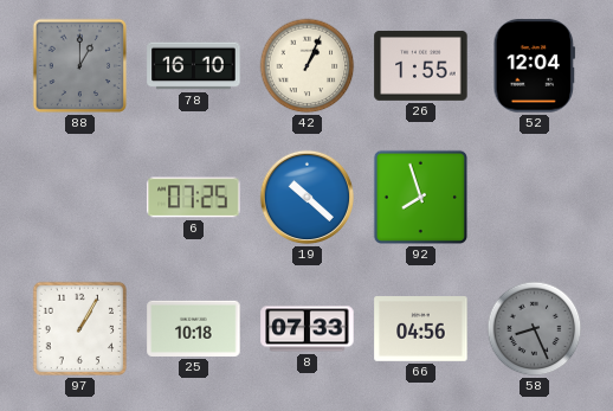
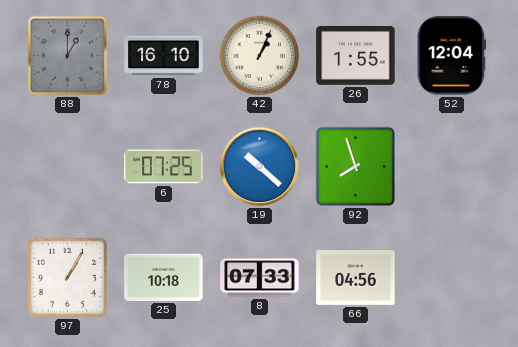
58: 8:26 -> none
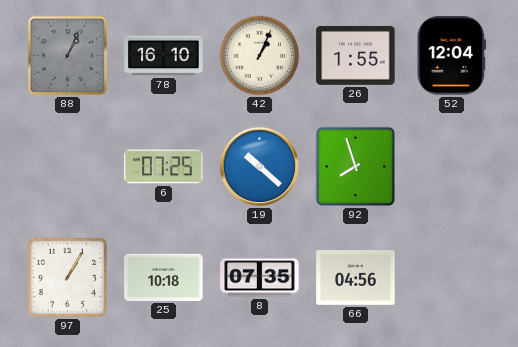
88: 1:00 -> 1:04
8: 07:33 -> 07:35
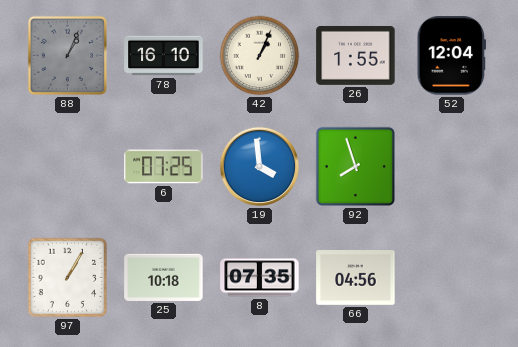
19: 10:22 -> 3:59
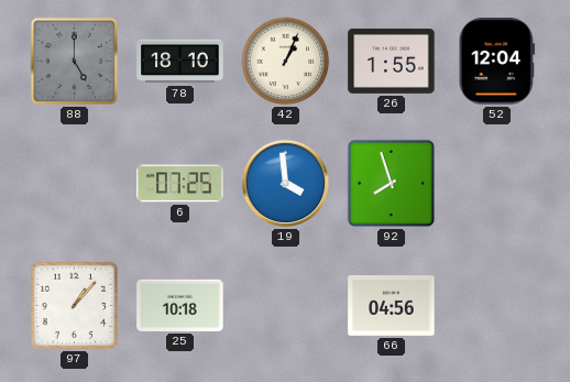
88: 1:04 -> 5:00
78: 16:10 -> 18:10
97: 1:05 -> 1:07
8: 07:35 -> none
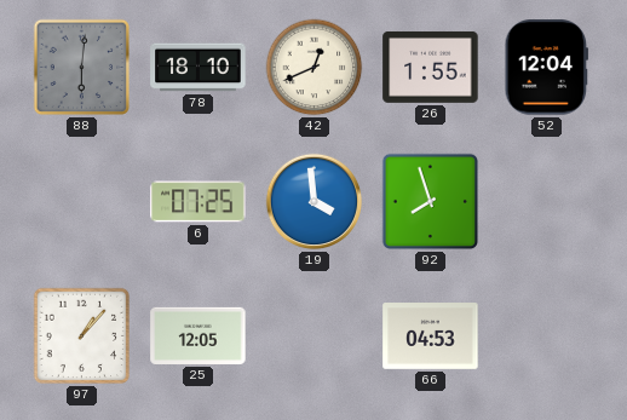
88: 5:00 -> 6:01
42: 1:04 -> 12:41
25: 10:18 -> 12:05
66: 04:56 -> 04:53
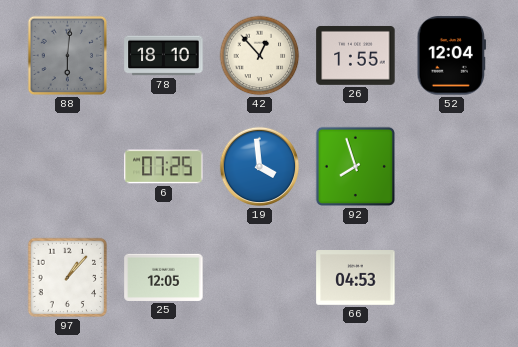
42: 12:41 -> 12:53
